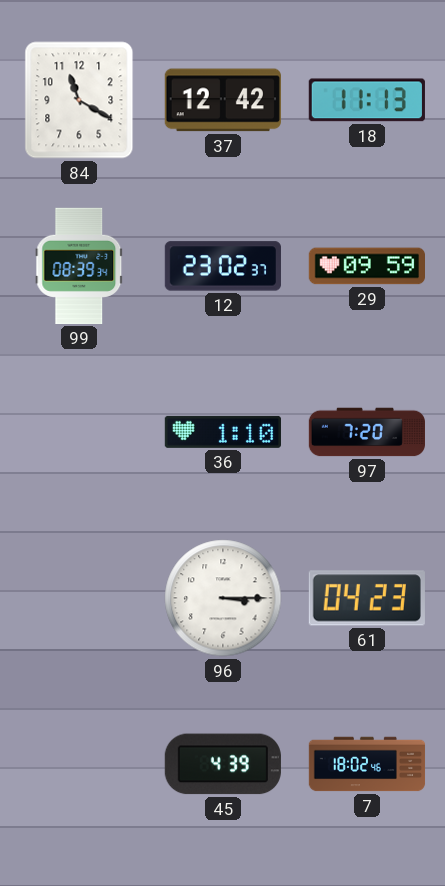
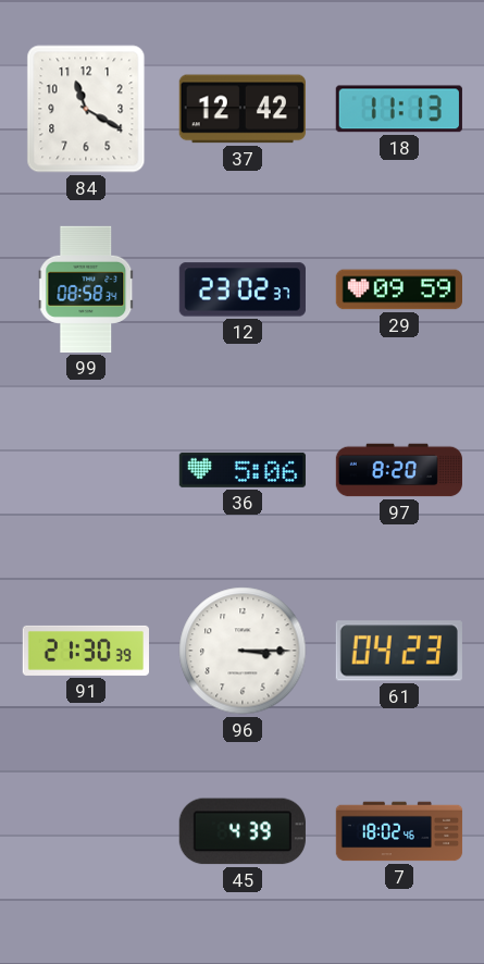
99: 08:39 -> 08:58
36: 1:10 -> 5:06
97: 7:20 -> 8:20
91: none -> 21:30
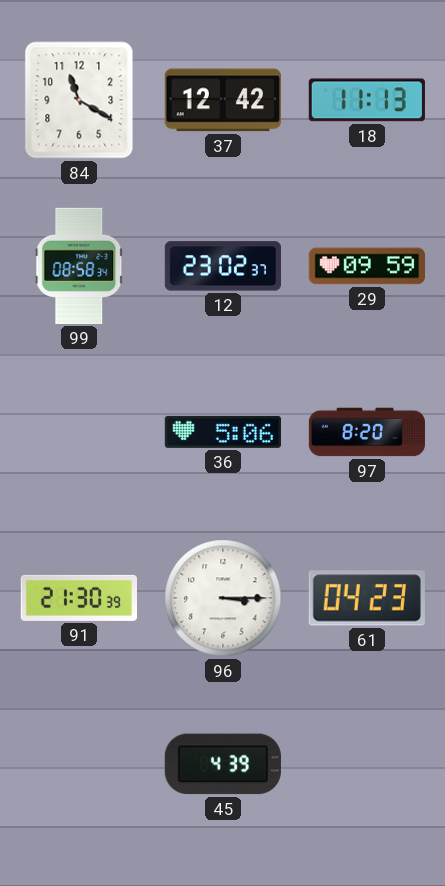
7: 18:02 -> none
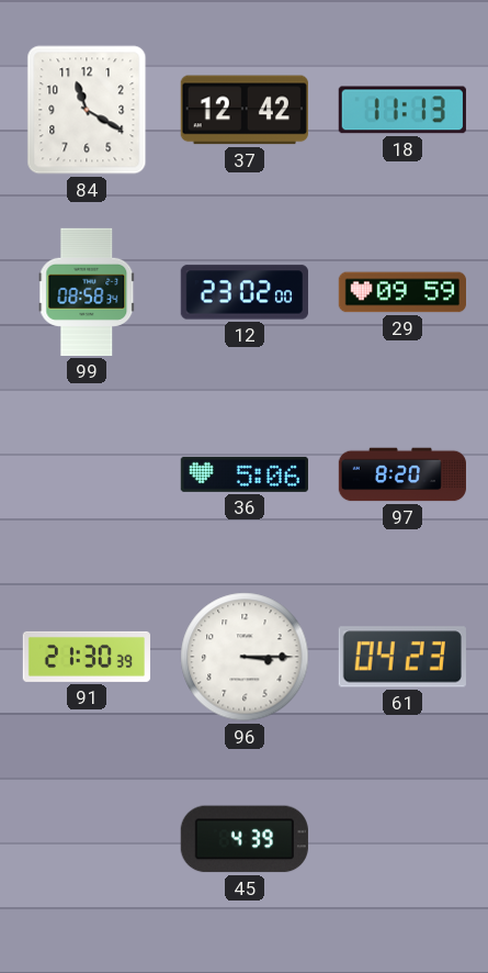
12: 23:02:37 -> 23:02:00
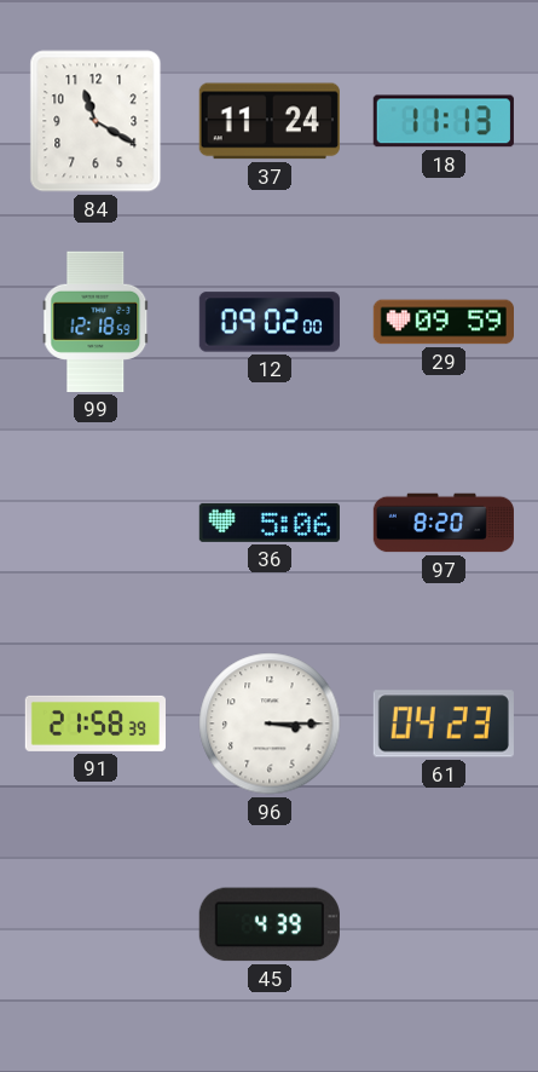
37: 12:42 -> 11:24
99: 08:58 -> 12:18
12: 23:02 -> 09:02
91: 21:30 -> 21:58
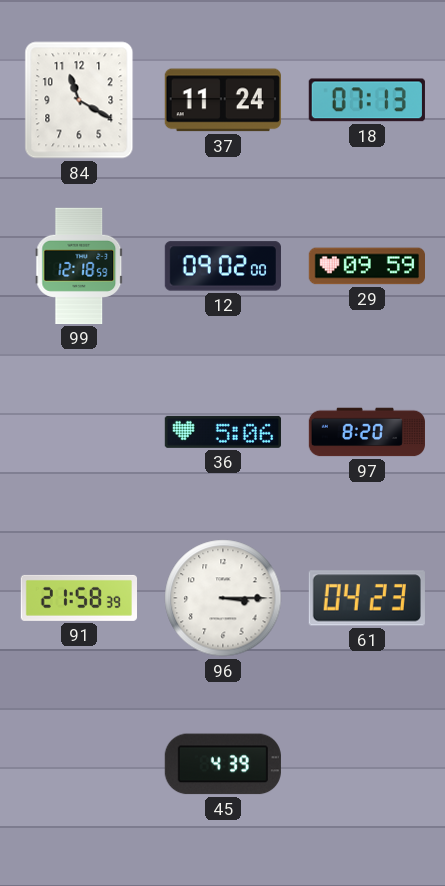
18: 11:13 -> 07:13
